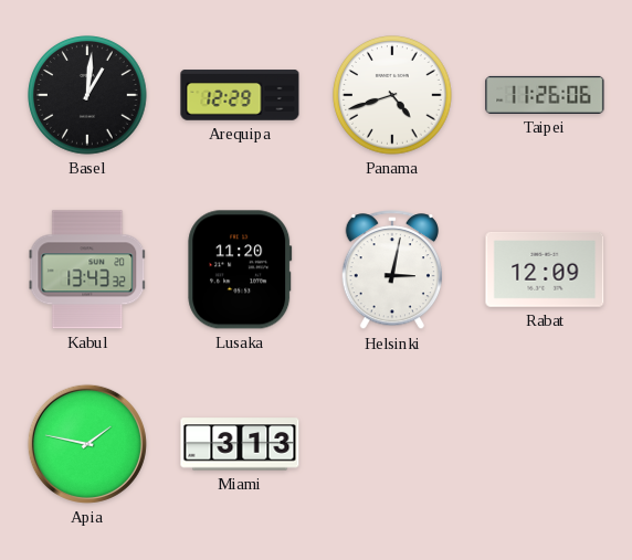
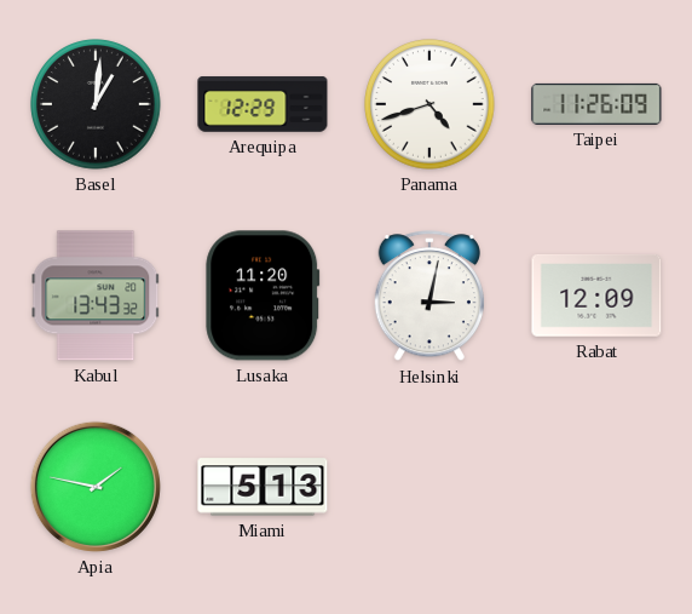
Taipei: 11:26:06 -> 11:26:09
Miami: 3:13 -> 5:13
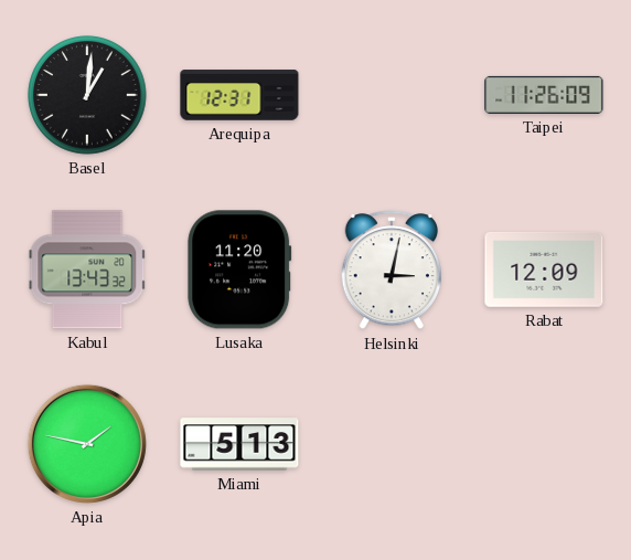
Arequipa: 12:29 -> 12:31
Panama: 4:42 -> none
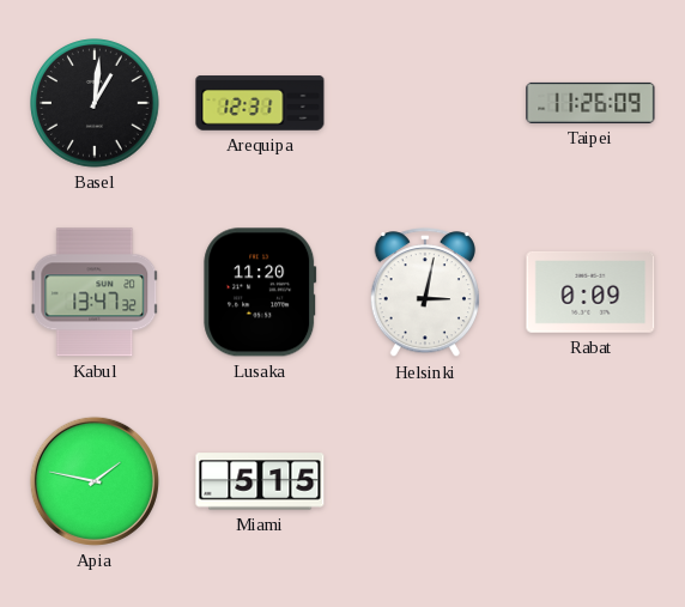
Kabul: 13:43 -> 13:47
Rabat: 12:09 -> 0:09
Miami: 5:13 -> 5:15
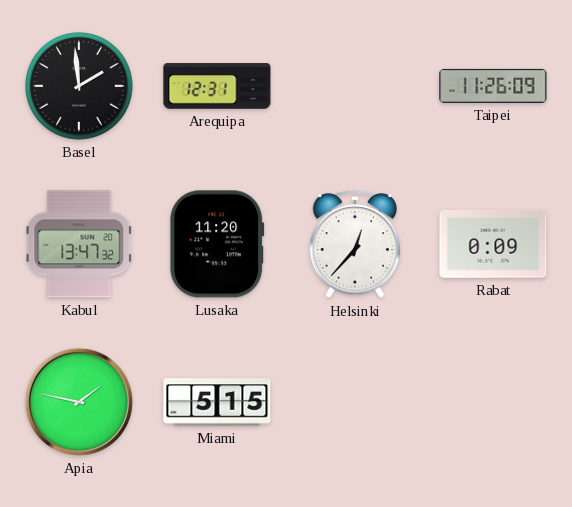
Basel: 1:01 -> 1:59
Helsinki: 3:02 -> 12:37
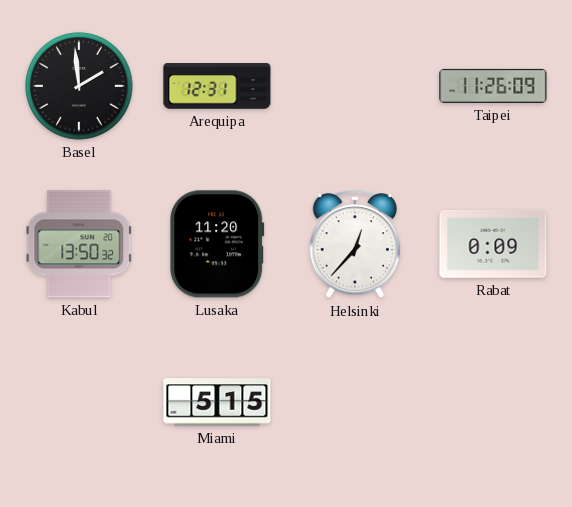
Kabul: 13:47 -> 13:50
Apia: 1:47 -> none
